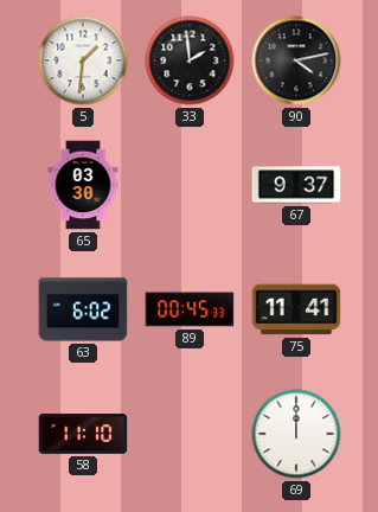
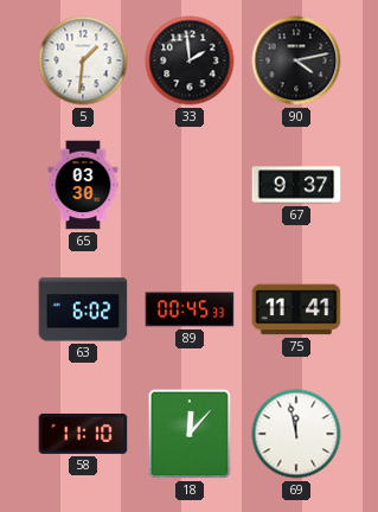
18: none -> 12:07
69: 12:00 -> 11:58
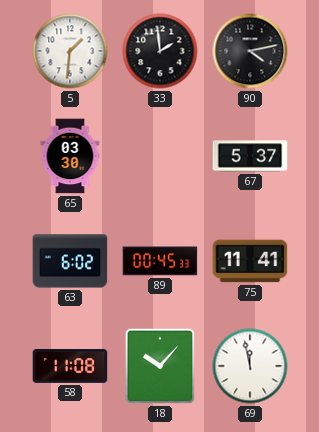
67: 9:37 -> 5:37
58: 11:10 -> 11:08
18: 12:07 -> 10:07
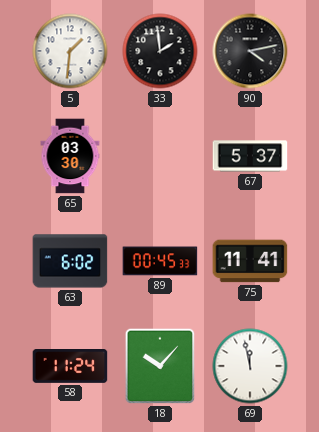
58: 11:08 -> 11:24
